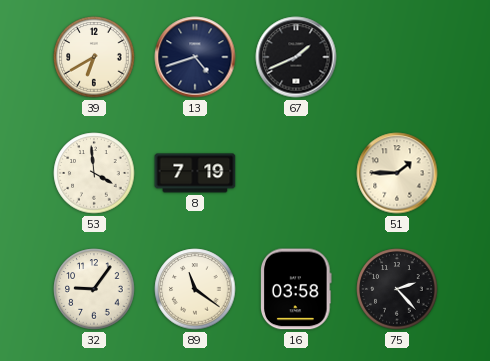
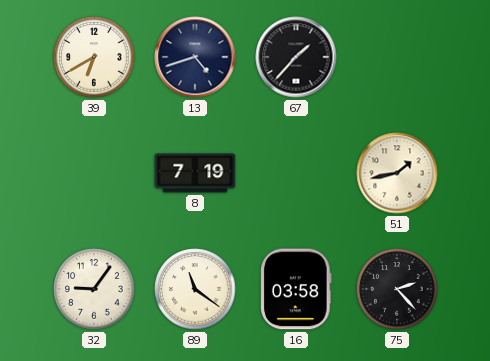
67: 1:41 -> 1:37
53: 3:59 -> none
51: 1:45 -> 1:43
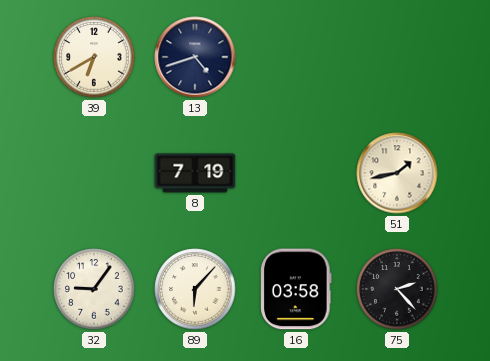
67: 1:37 -> none
89: 11:21 -> 6:07
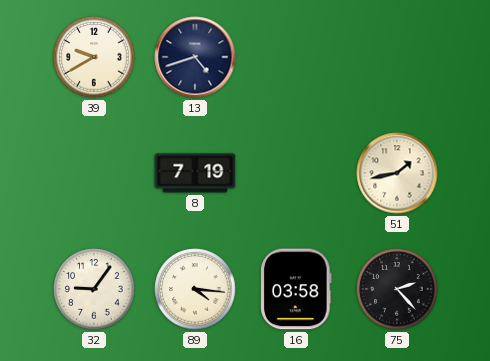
39: 6:40 -> 9:40
89: 6:07 -> 4:16
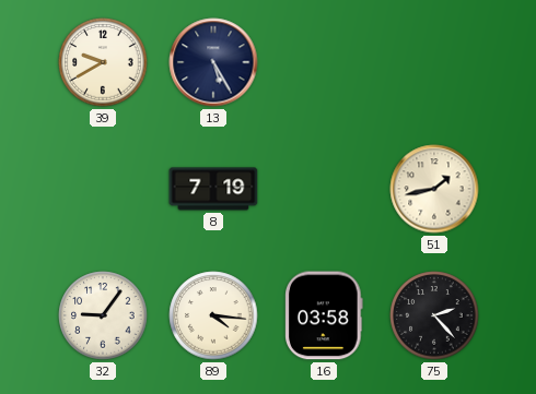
13: 4:42 -> 5:25
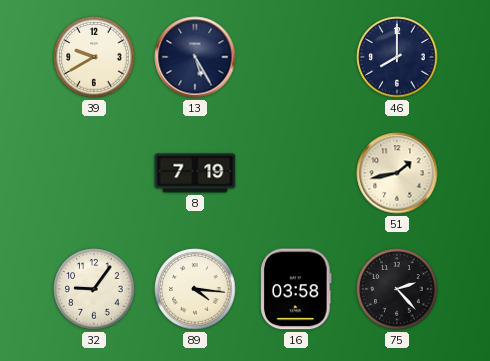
46: none -> 8:00
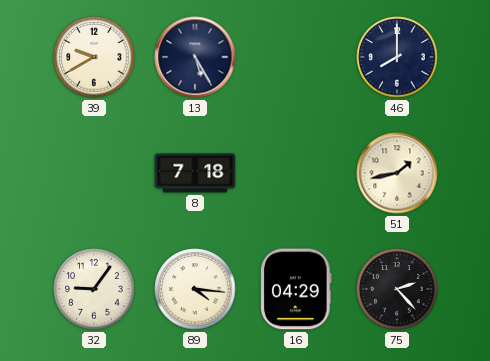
8: 7:19 -> 7:18
16: 03:58 -> 04:29
